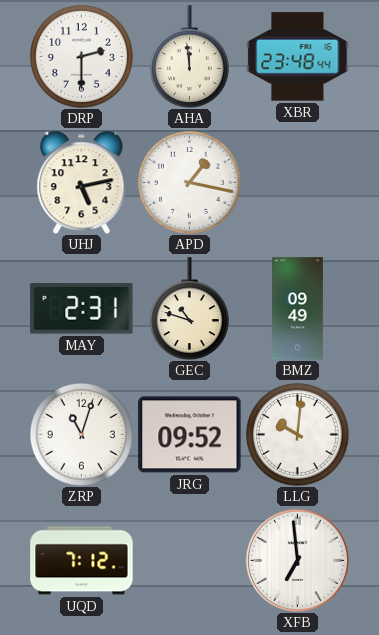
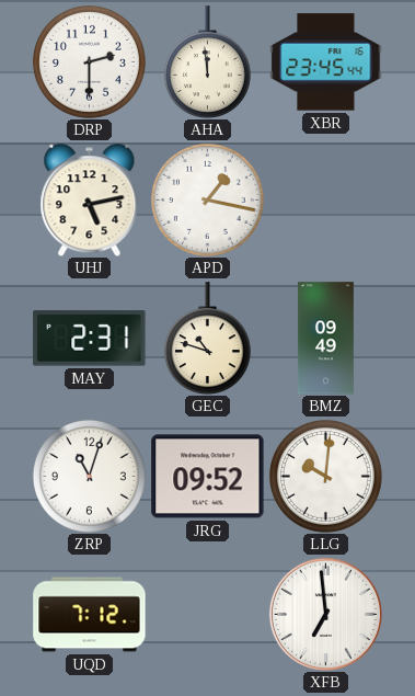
XBR: 23:48 -> 23:45
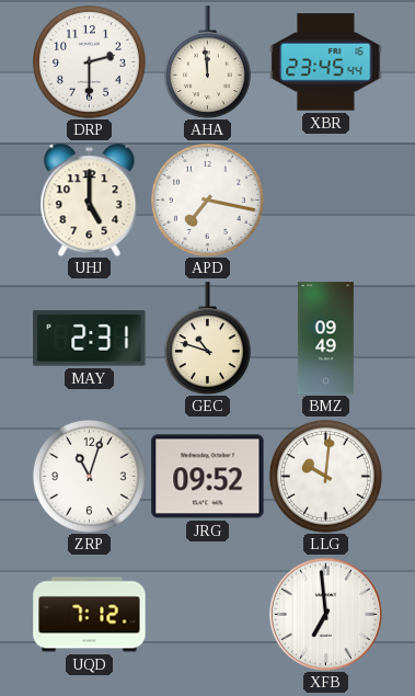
UHJ: 5:13 -> 5:00
APD: 1:17 -> 7:17
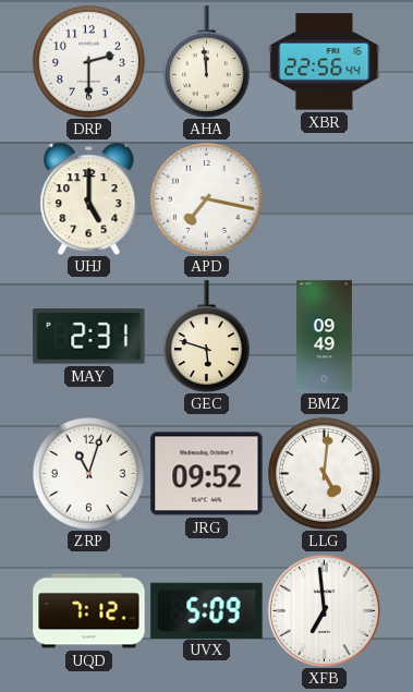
XBR: 23:45 -> 22:56
GEC: 10:48 -> 5:48
LLG: 10:01 -> 5:01
UVX: none -> 5:09
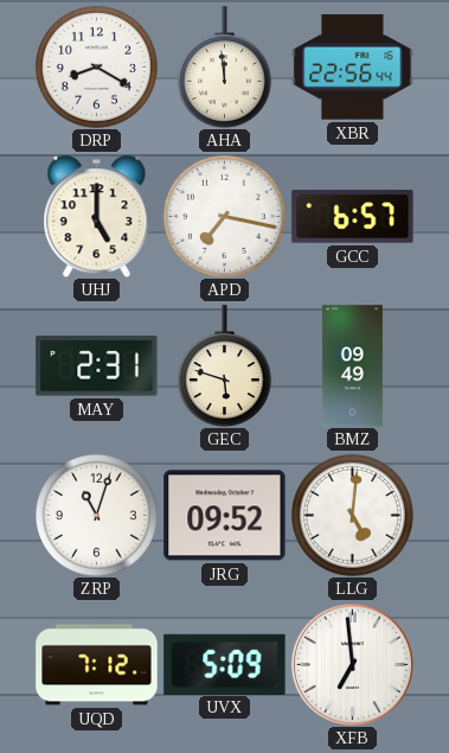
DRP: 2:30 -> 8:20
GCC: none -> 6:57
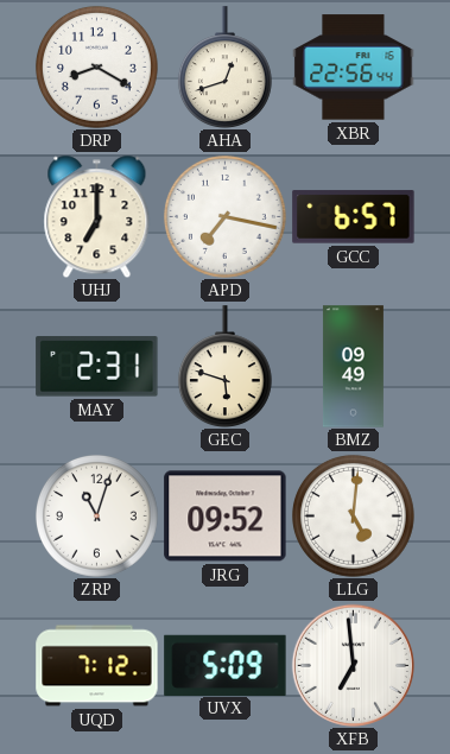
AHA: 11:59 -> 12:42
UHJ: 5:00 -> 7:00
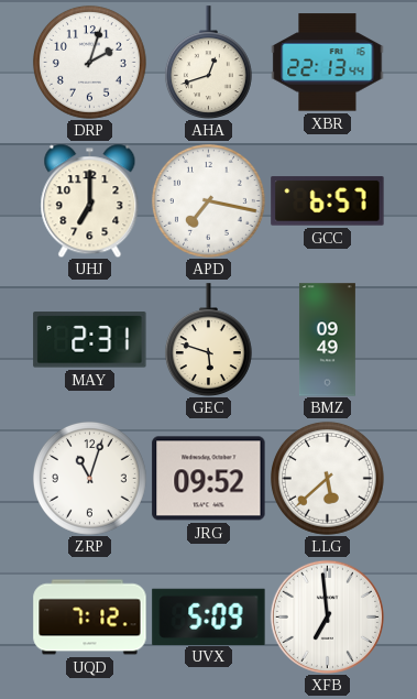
DRP: 8:20 -> 2:03
XBR: 22:56 -> 22:13
LLG: 5:01 -> 5:38
